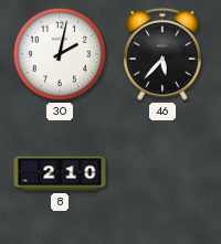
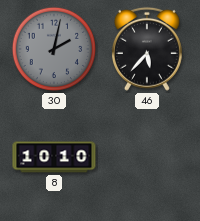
30 dial: white -> grey
8: 2:10 -> 10:10
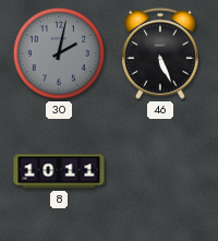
46: 5:37 -> 5:26
8: 10:10 -> 10:11
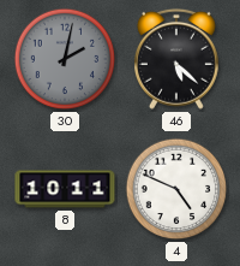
46: 5:26 -> 5:22
4: none -> 4:49
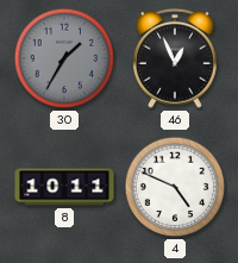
30: 2:02 -> 1:35
46: 5:22 -> 12:56
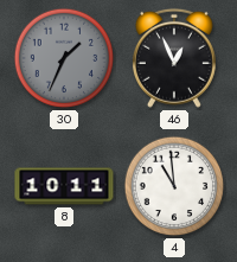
30: 1:35 -> 1:34
4: 4:49 -> 10:59
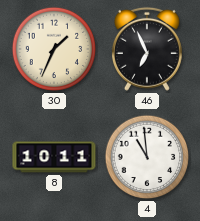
30 dial: grey -> cream
46: 12:56 -> 6:56
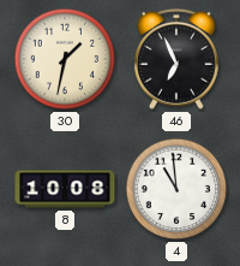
30: 1:34 -> 1:32
8: 10:11 -> 10:08
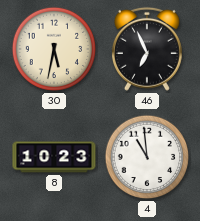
30: 1:32 -> 5:32
8: 10:08 -> 10:23
